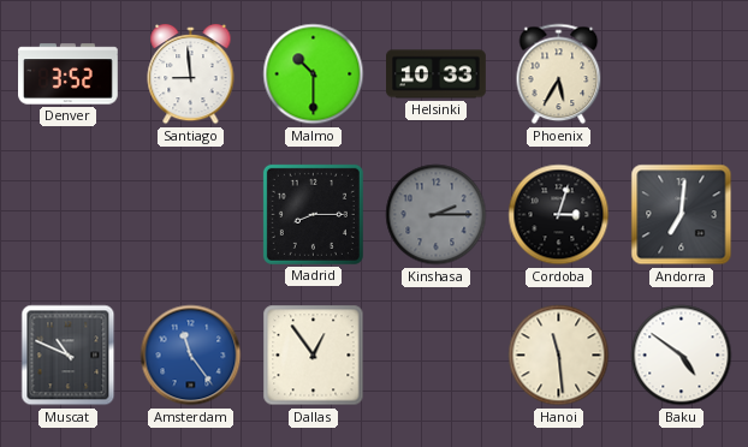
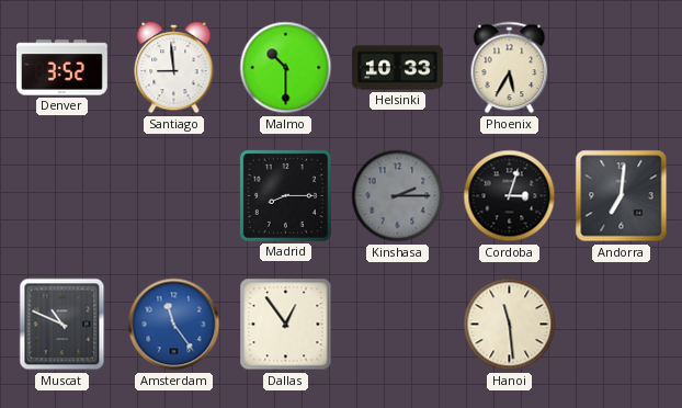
Baku: 4:51 -> none
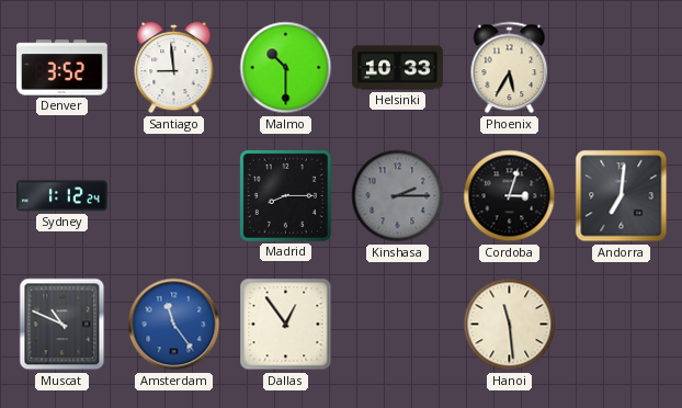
Sydney: none -> 1:12
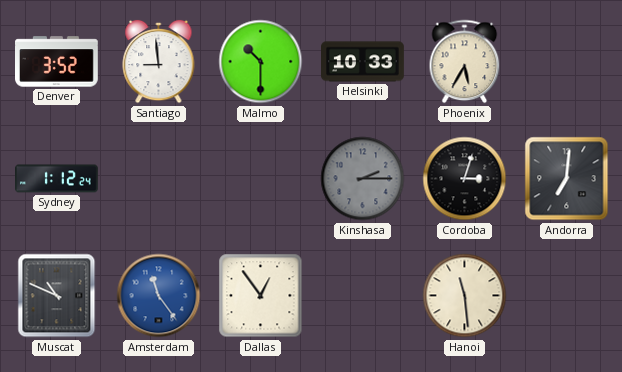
Madrid: 8:15 -> none
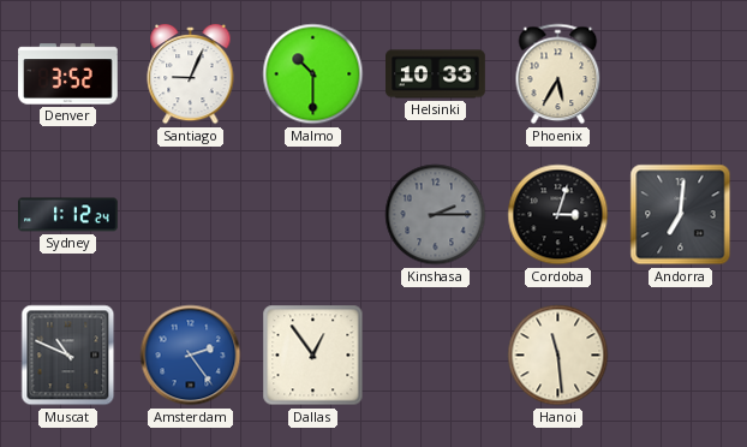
Santiago: 8:59 -> 9:04
Amsterdam: 11:24 -> 2:24
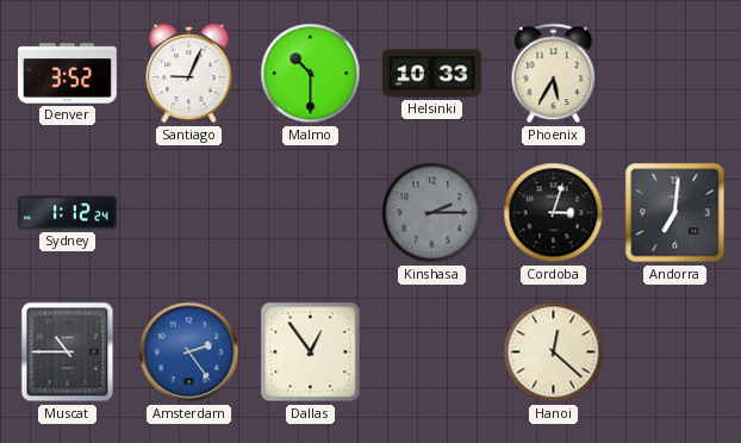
Muscat: 10:49 -> 10:45
Hanoi: 11:29 -> 12:22
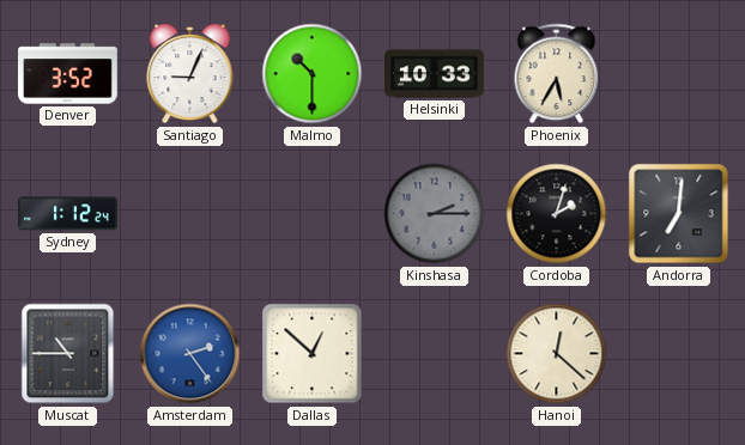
Cordoba: 3:03 -> 2:03
Dallas: 12:54 -> 12:52
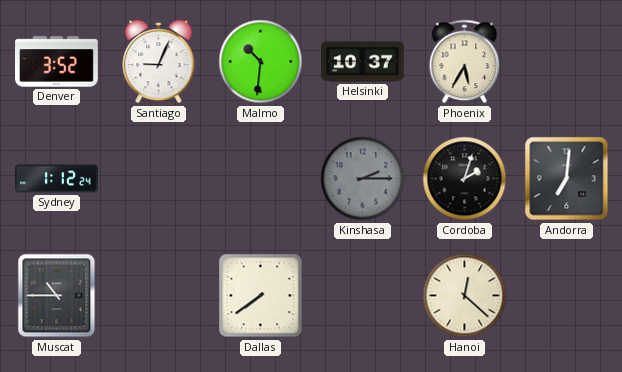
Malmo: 10:30 -> 10:31
Helsinki: 10:33 -> 10:37
Amsterdam: 2:24 -> none
Dallas: 12:52 -> 7:39
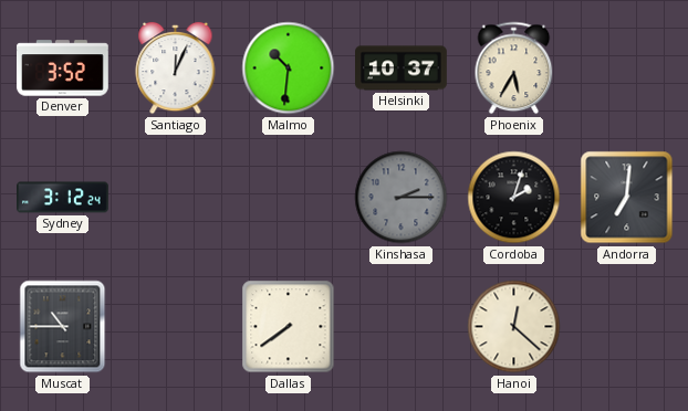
Santiago: 9:04 -> 12:04
Sydney: 1:12 -> 3:12
